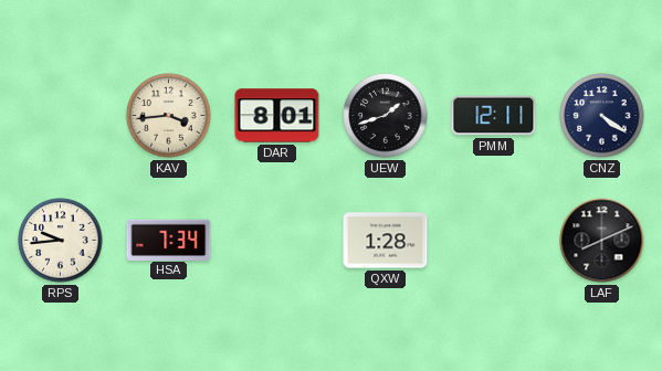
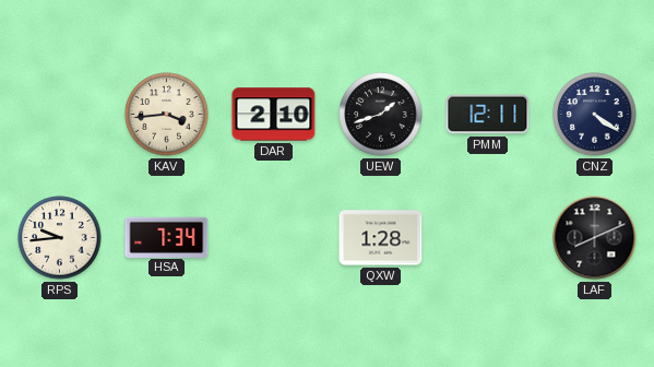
DAR: 8:01 -> 2:10
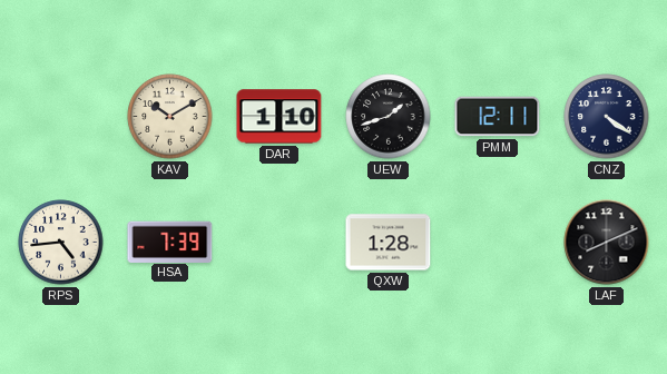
KAV: 3:44 -> 10:10
DAR: 2:10 -> 1:10
RPS: 9:44 -> 4:44
HSA: 7:34 -> 7:39
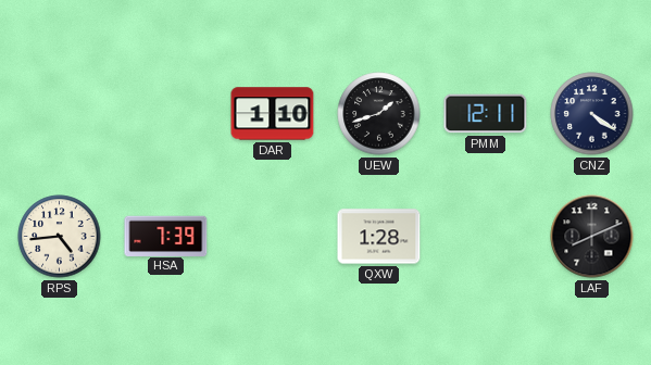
KAV: 10:10 -> none
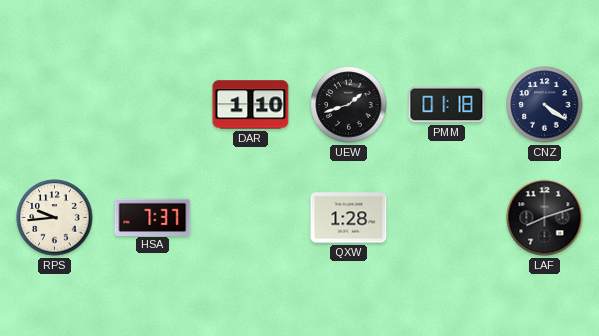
PMM: 12:11 -> 01:18
RPS: 4:44 -> 9:44
HSA: 7:39 -> 7:37
LAF: 8:11 -> 8:12
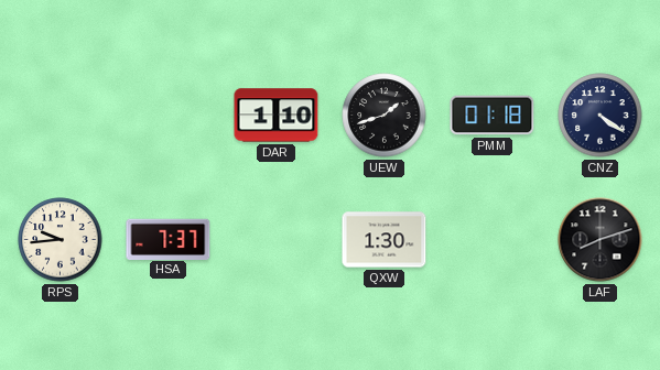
QXW: 1:28 -> 1:30
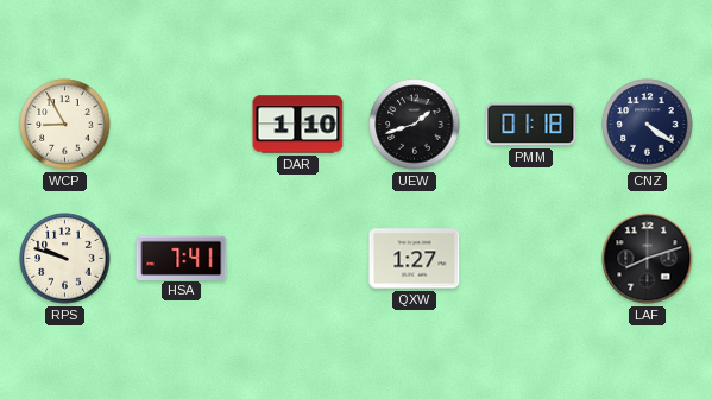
WCP: none -> 8:55
RPS: 9:44 -> 9:48
HSA: 7:37 -> 7:41
QXW: 1:30 -> 1:27
